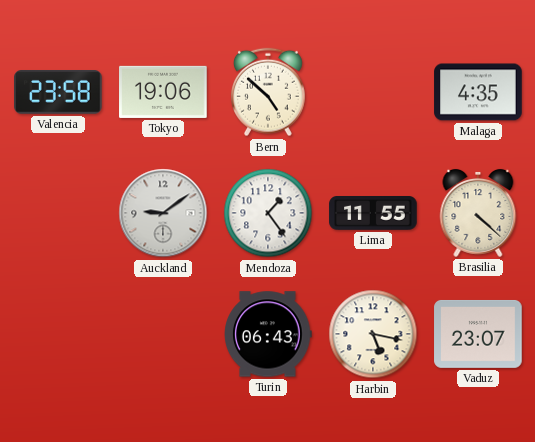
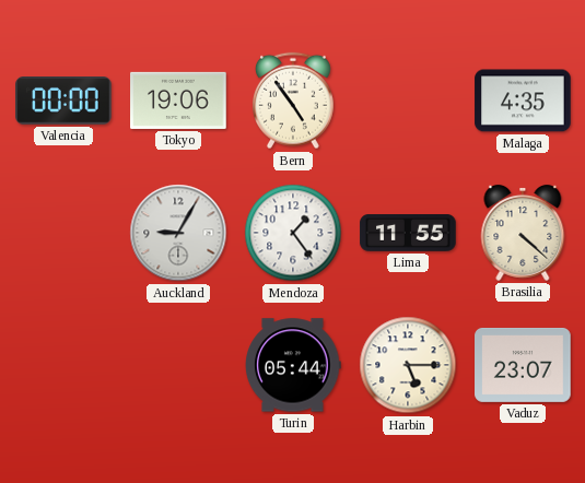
Valencia: 23:58 -> 00:00
Bern: 4:52 -> 4:54
Auckland: 9:09 -> 9:05
Turin: 06:43 -> 05:44
Harbin: 5:17 -> 5:15
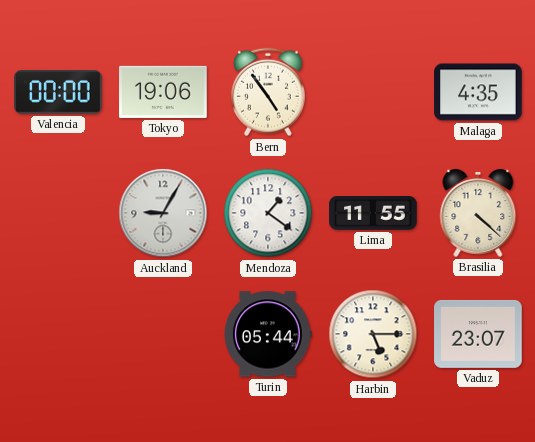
Mendoza: 1:24 -> 1:21
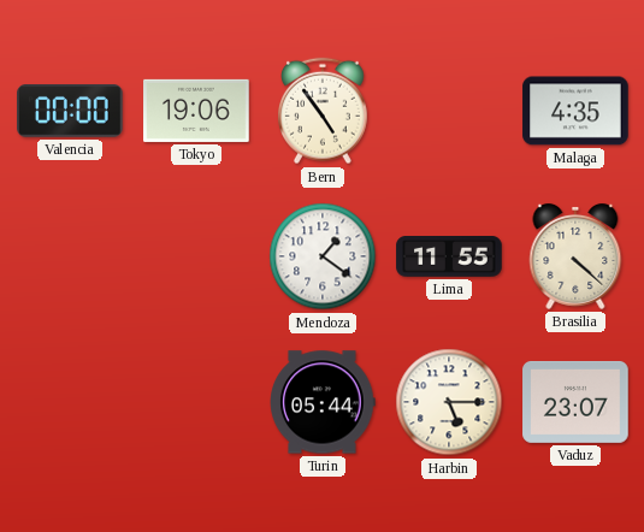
Auckland: 9:05 -> none
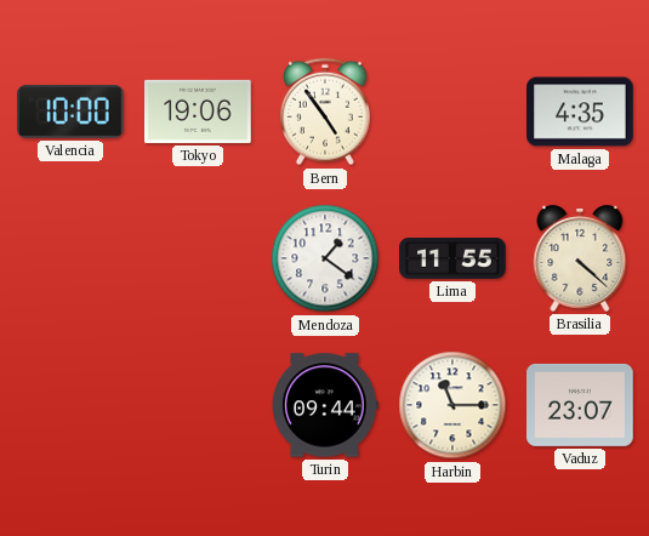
Valencia: 00:00 -> 10:00
Turin: 05:44 -> 09:44
Harbin: 5:15 -> 11:15
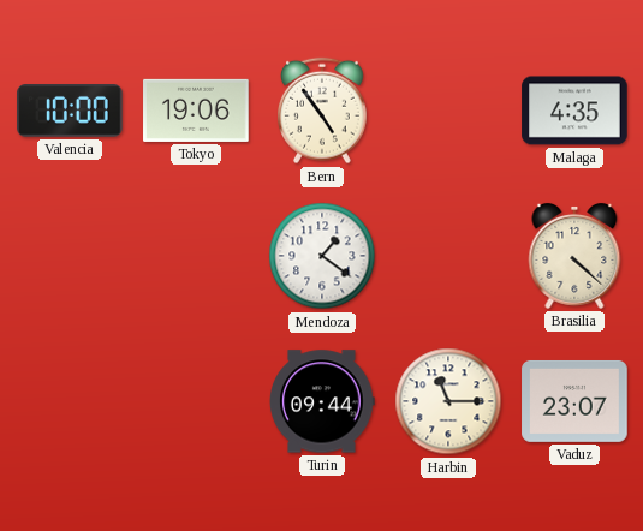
Lima: 11:55 -> none
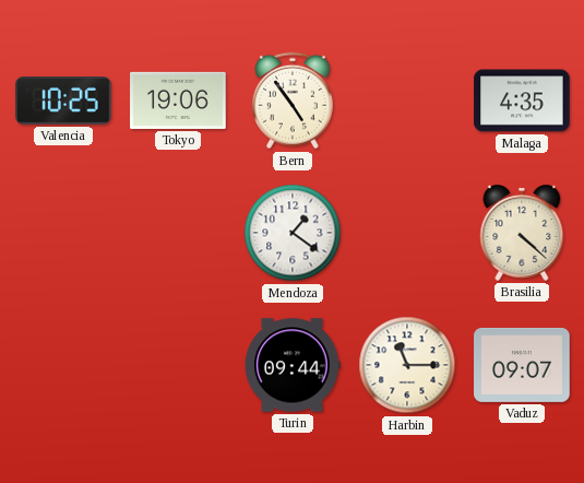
Valencia: 10:00 -> 10:25
Vaduz: 23:07 -> 09:07
